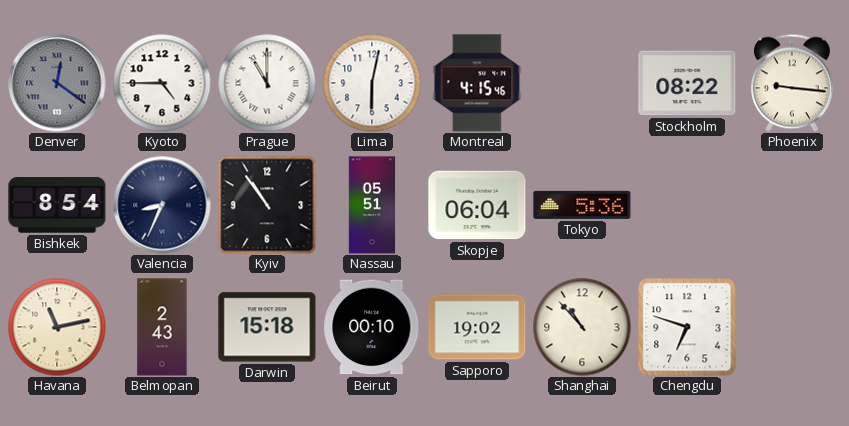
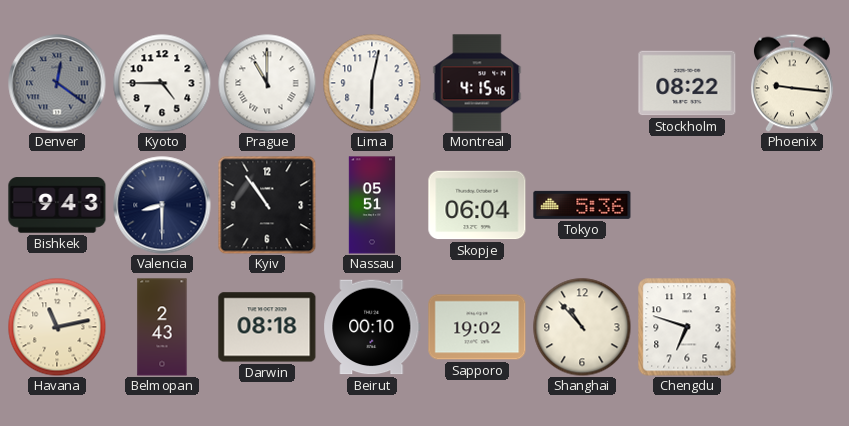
Bishkek: 8:54 -> 9:43
Valencia: 8:34 -> 8:30
Darwin: 15:18 -> 08:18
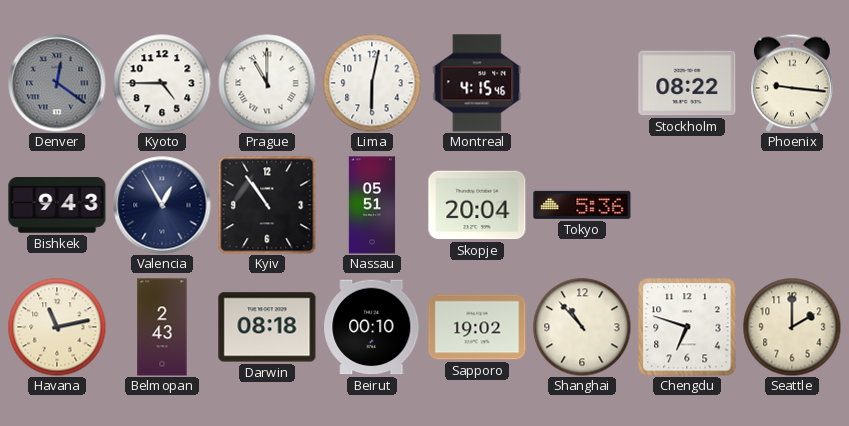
Valencia: 8:30 -> 12:55
Skopje: 06:04 -> 20:04
Seattle: none -> 2:00
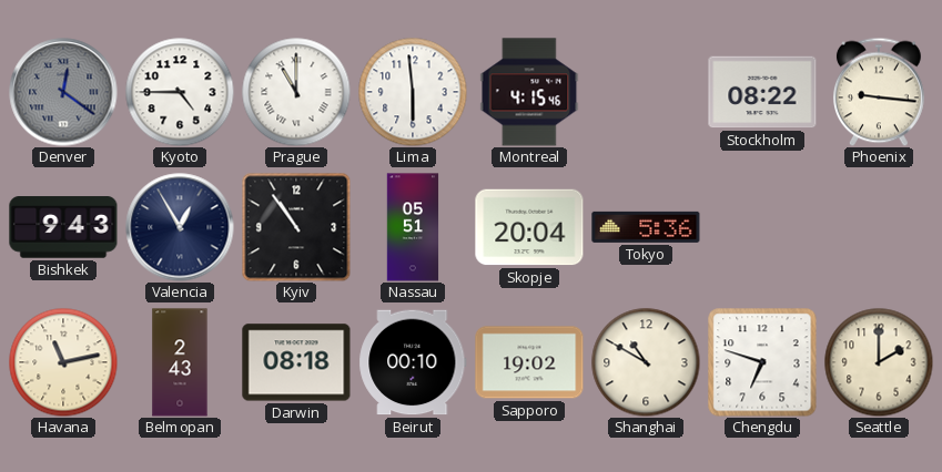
Lima: 6:02 -> 5:59
Shanghai: 10:53 -> 10:50
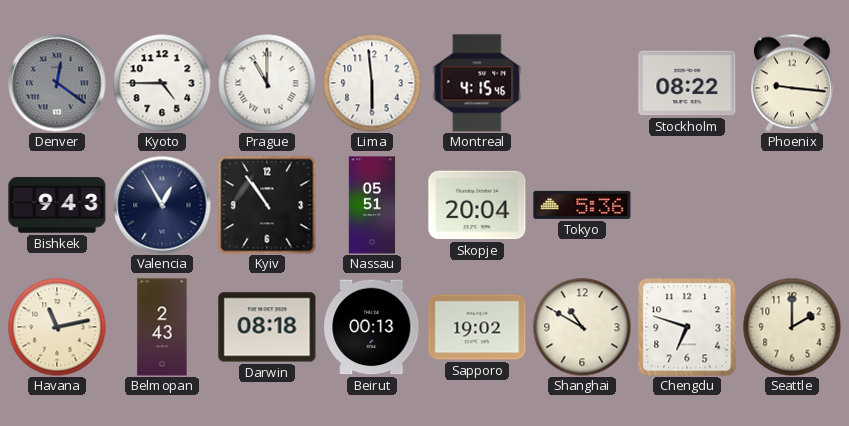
Beirut: 00:10 -> 00:13
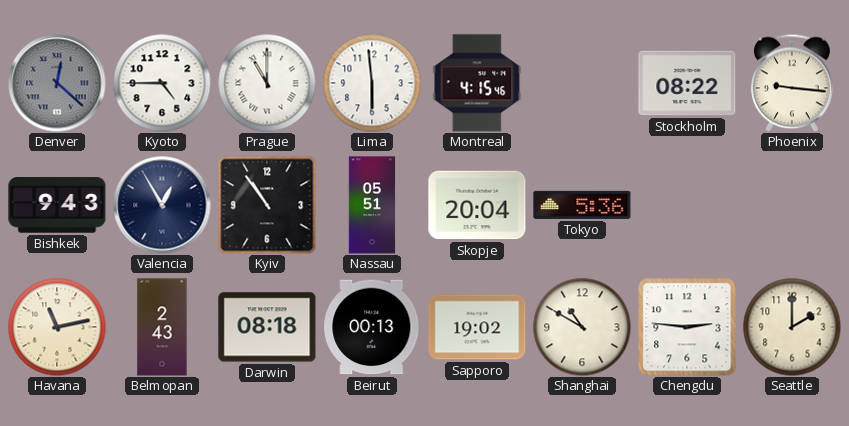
Denver: 12:21 -> 12:22
Chengdu: 6:48 -> 2:46
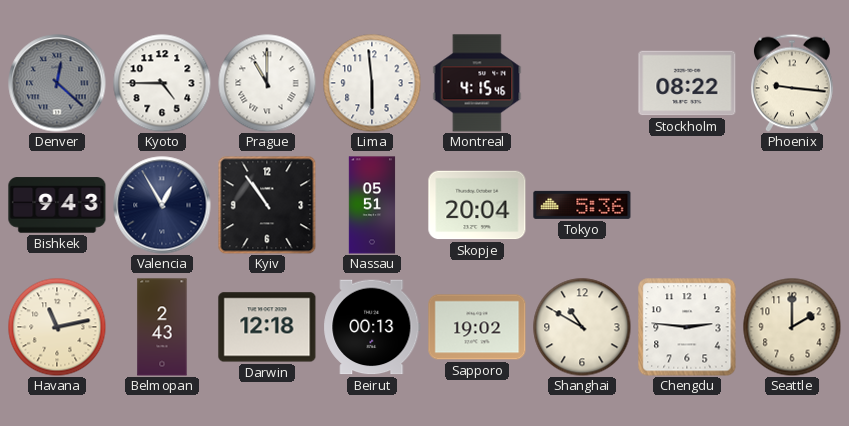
Darwin: 08:18 -> 12:18
